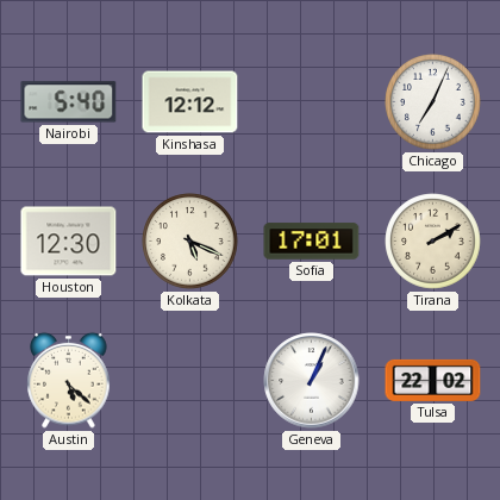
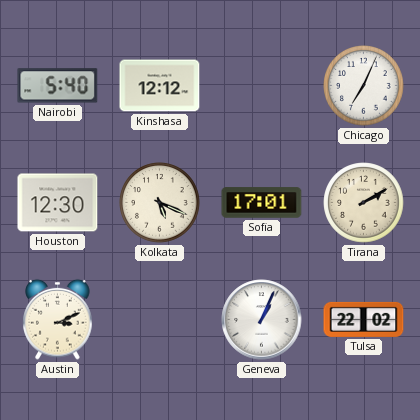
Austin: 5:22 -> 3:11
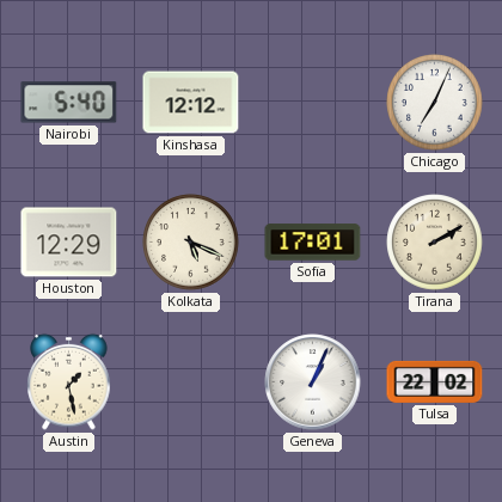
Houston: 12:30 -> 12:29
Austin: 3:11 -> 1:28
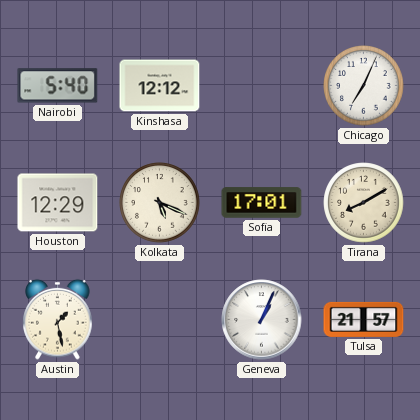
Tirana: 2:10 -> 8:10
Tulsa: 22:02 -> 21:57
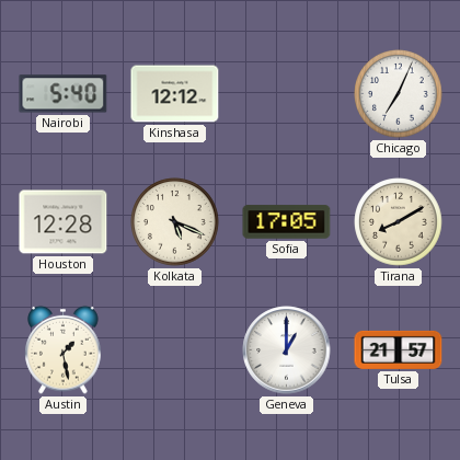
Houston: 12:29 -> 12:28
Sofia: 17:01 -> 17:05
Geneva: 1:04 -> 1:00
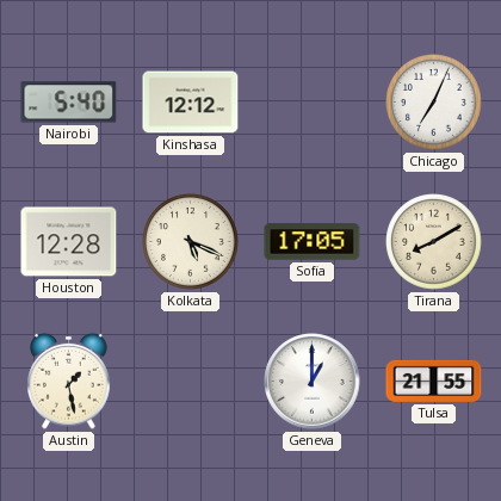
Tulsa: 21:57 -> 21:55
